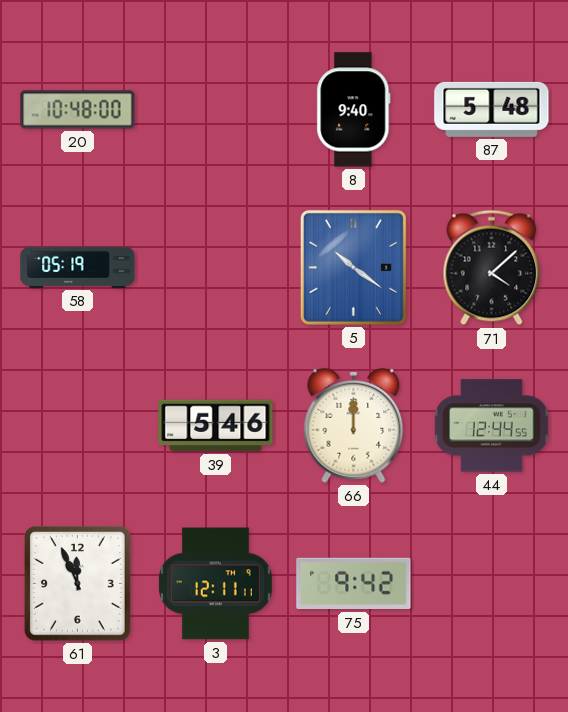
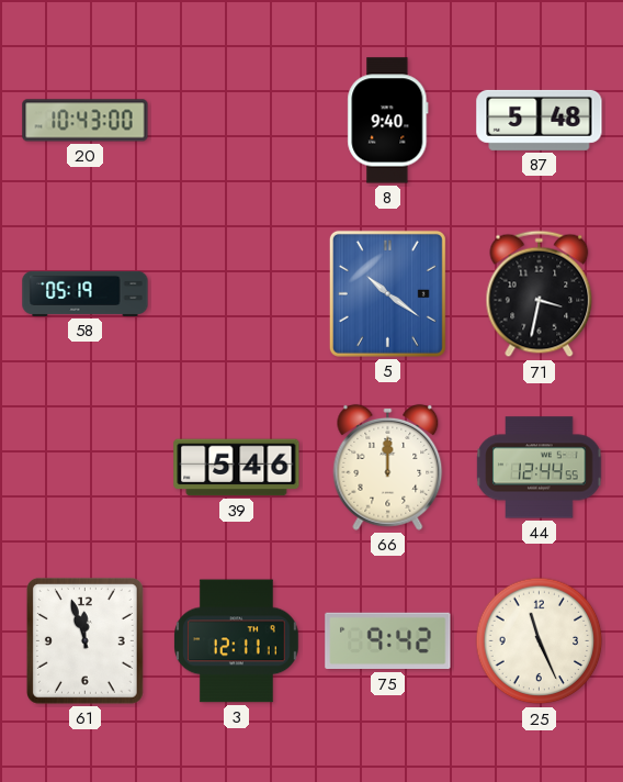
20: 10:48 -> 10:43
71: 4:08 -> 3:32
61: 11:56 -> 11:57
25: none -> 11:26
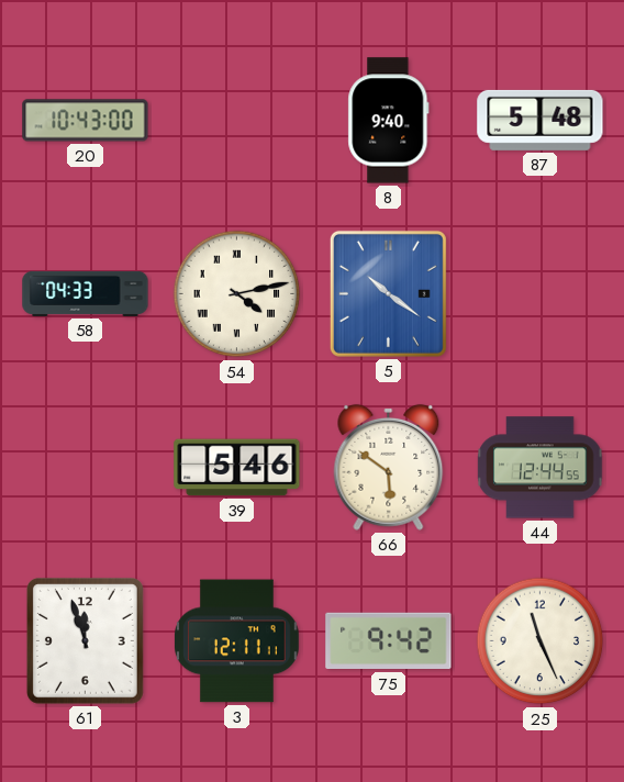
58: 05:19 -> 04:33
54: none -> 4:13
71: 3:32 -> none
66: 12:00 -> 5:51
